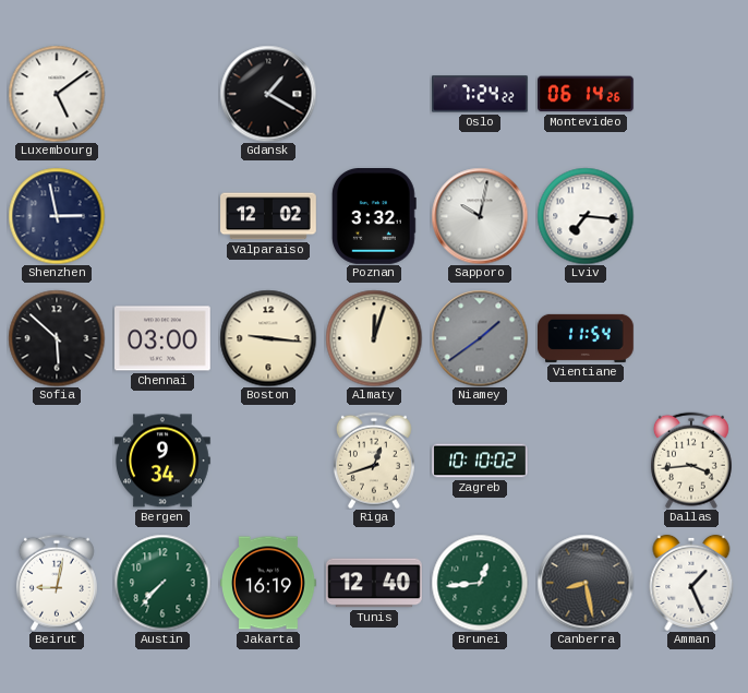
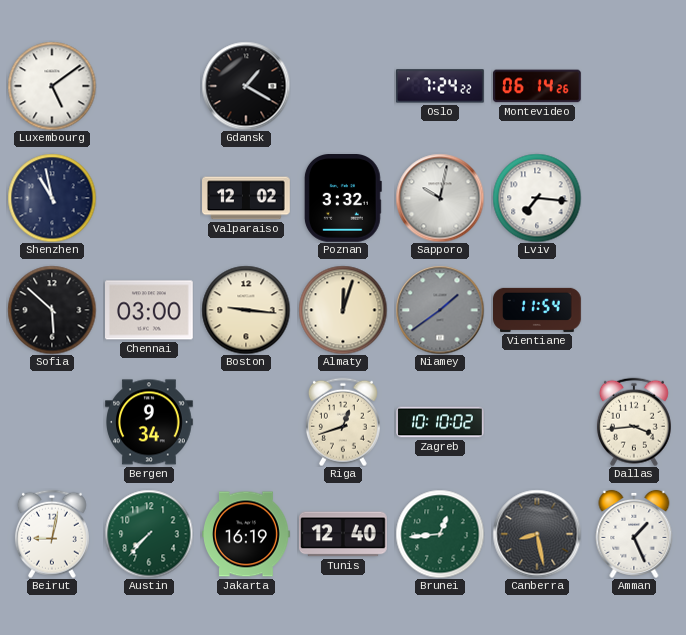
Shenzhen: 2:58 -> 10:58
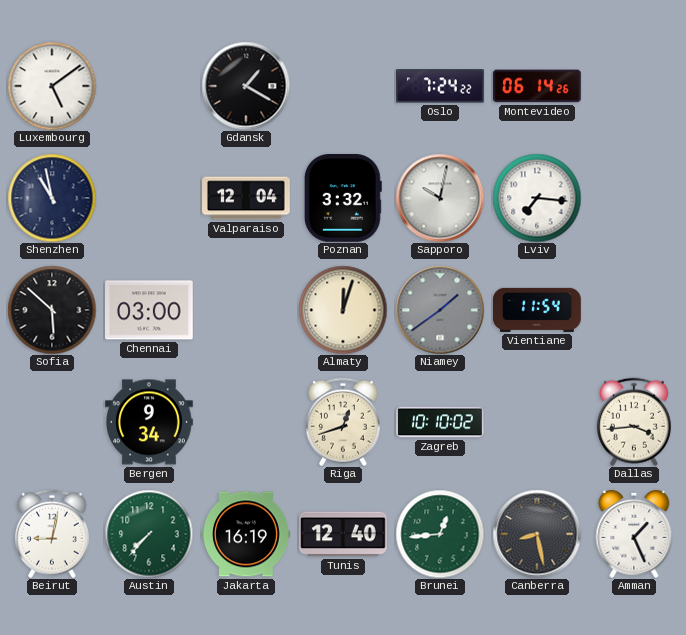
Valparaiso: 12:02 -> 12:04
Boston: 9:16 -> none
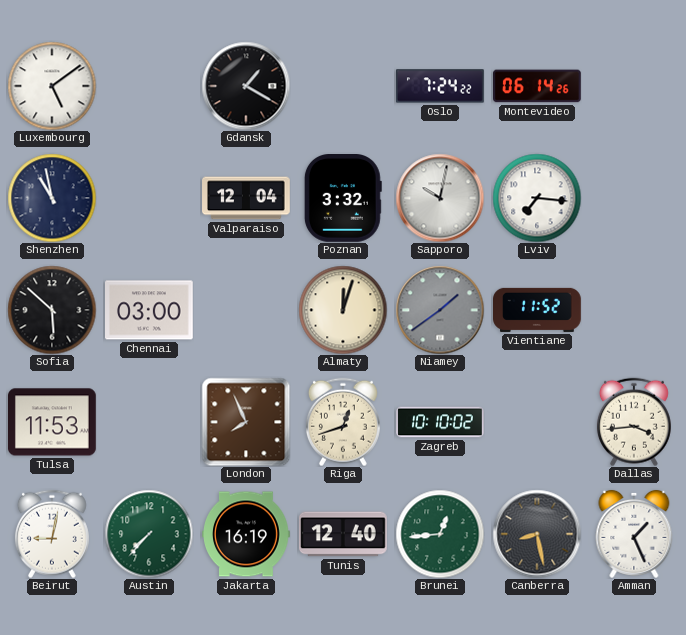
Vientiane: 11:54 -> 11:52
Tulsa: none -> 11:53
Bergen: 9:34 -> none
London: none -> 7:56
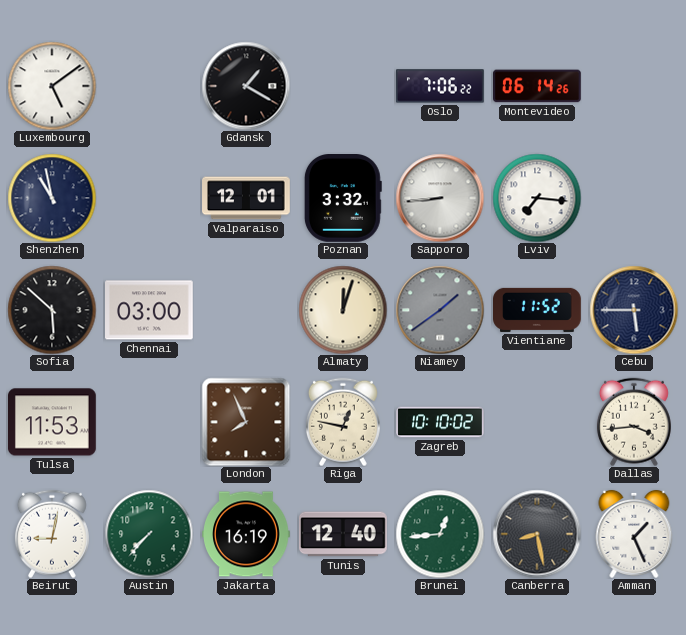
Oslo: 7:24 -> 7:06
Valparaiso: 12:04 -> 12:01
Sapporo: 10:02 -> 8:44
Cebu: none -> 5:45
Riga: 12:42 -> 12:47
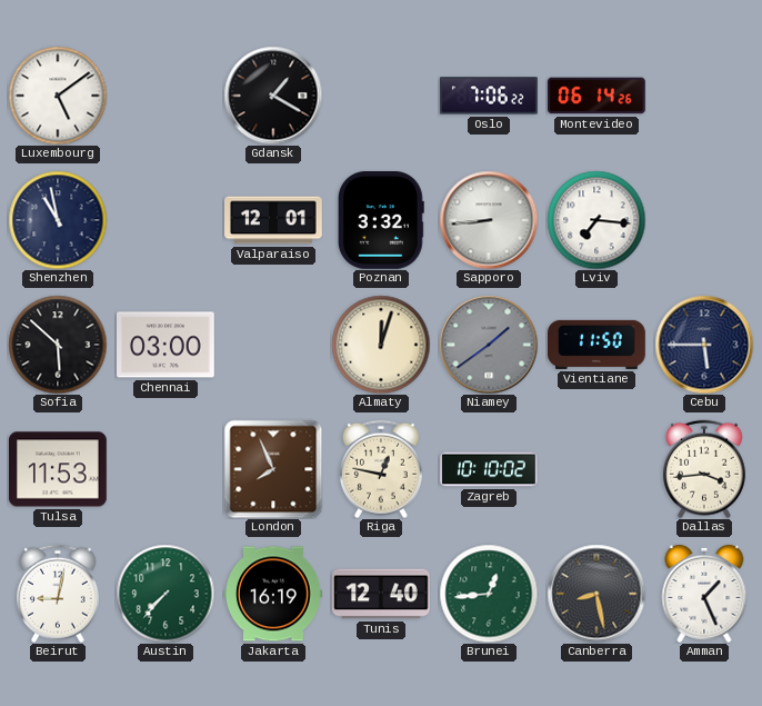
Vientiane: 11:52 -> 11:50
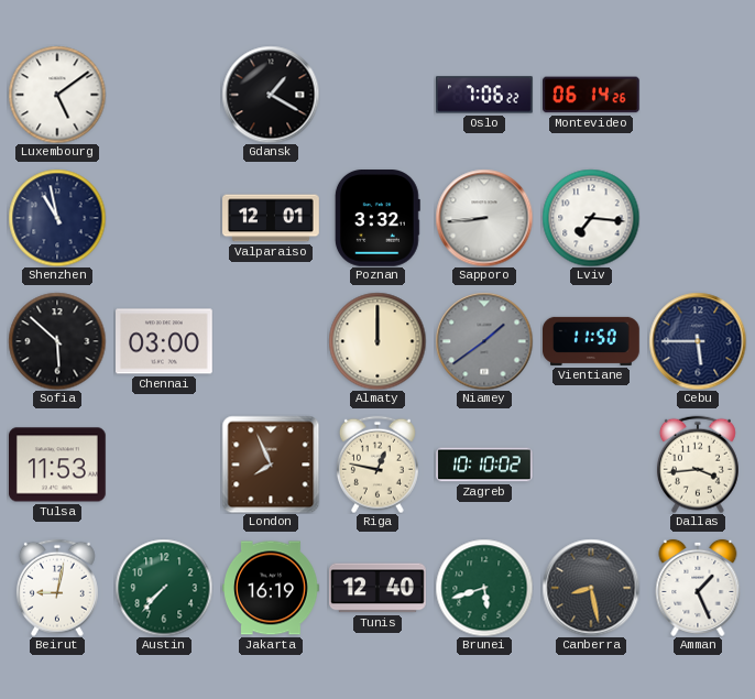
Almaty: 12:03 -> 12:00
Brunei: 12:44 -> 5:42
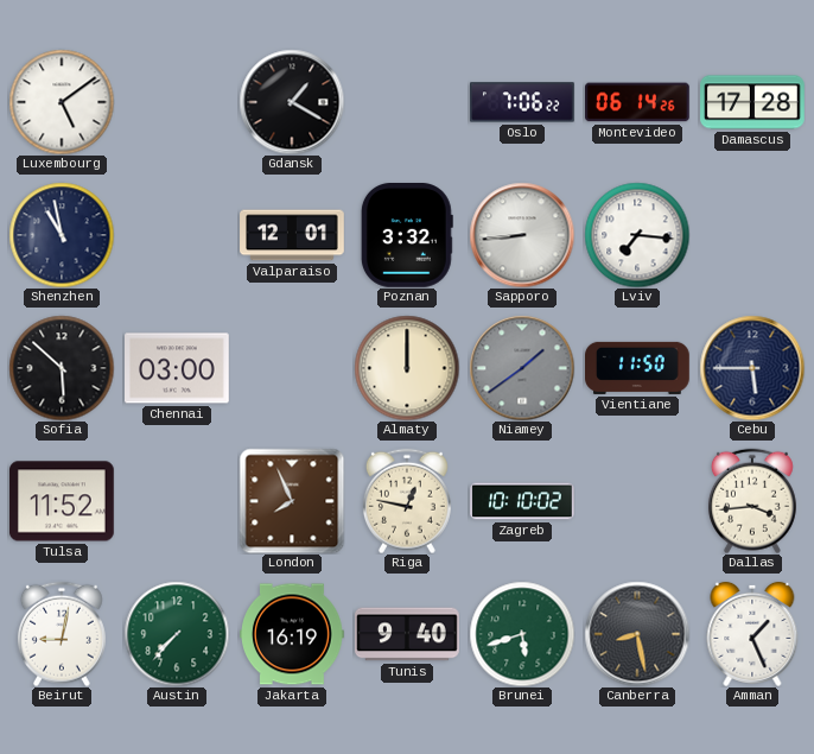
Damascus: none -> 17:28
Tulsa: 11:53 -> 11:52
Tunis: 12:40 -> 9:40
